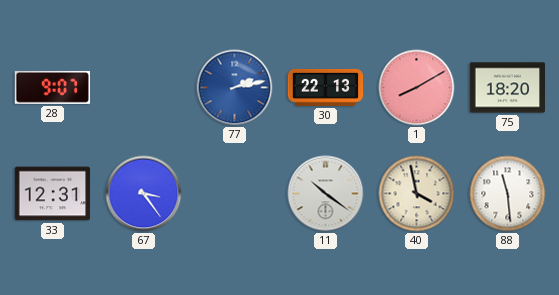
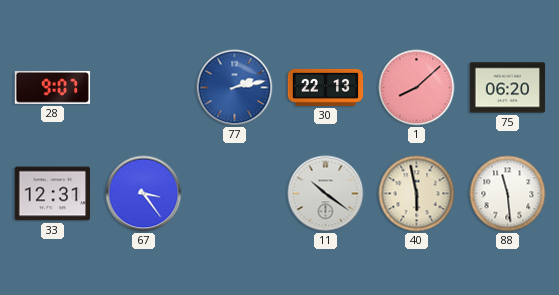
1: 8:10 -> 8:08
75: 18:20 -> 06:20
40: 3:58 -> 5:58
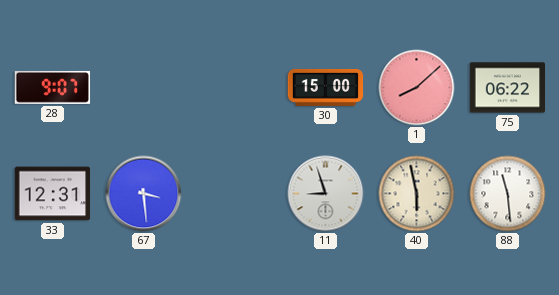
77: 2:13 -> none
30: 22:13 -> 15:00
75: 06:20 -> 06:22
67: 3:24 -> 3:29
11: 10:21 -> 8:57
